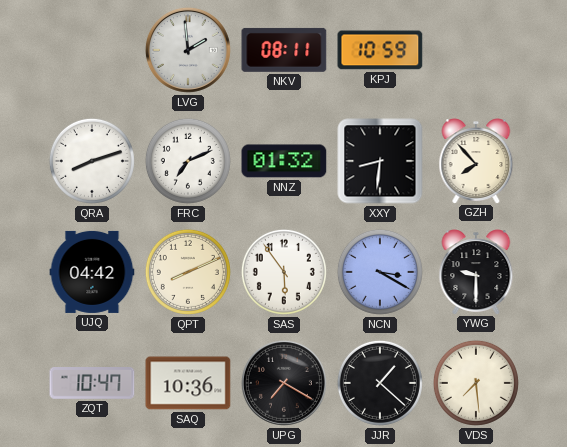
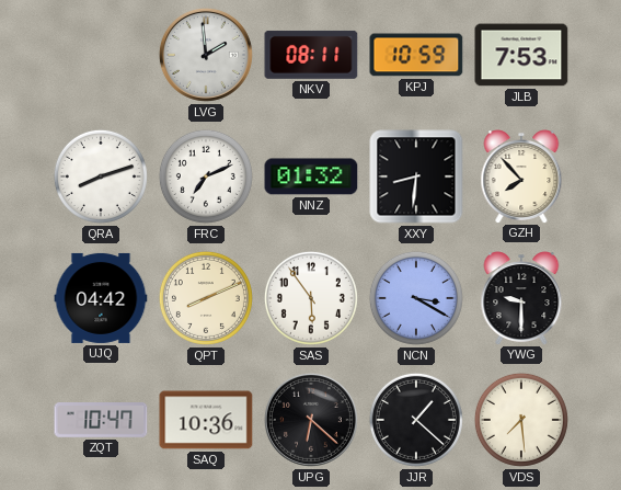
JLB: none -> 7:53
UPG: 7:20 -> 6:22
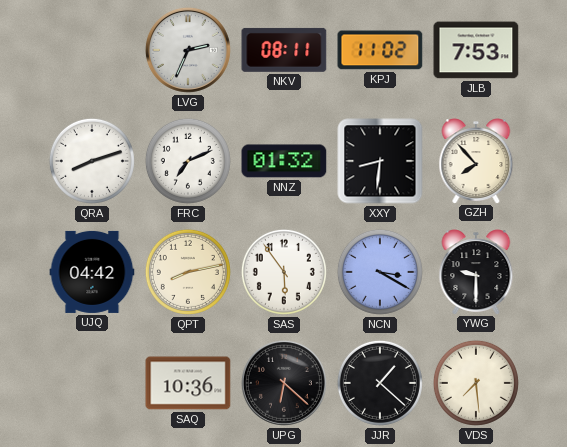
LVG: 1:59 -> 2:34
KPJ: 10:59 -> 11:02
QPT: 8:11 -> 8:13
ZQT: 10:47 -> none
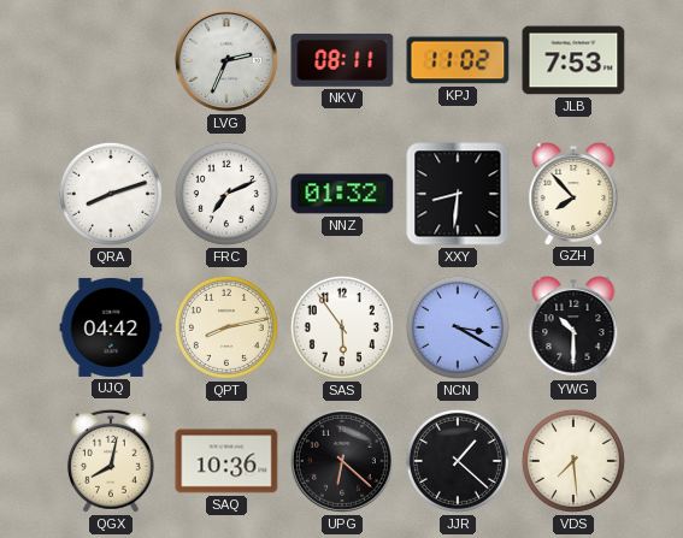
YWG: 9:30 -> 10:30
QGX: none -> 8:02
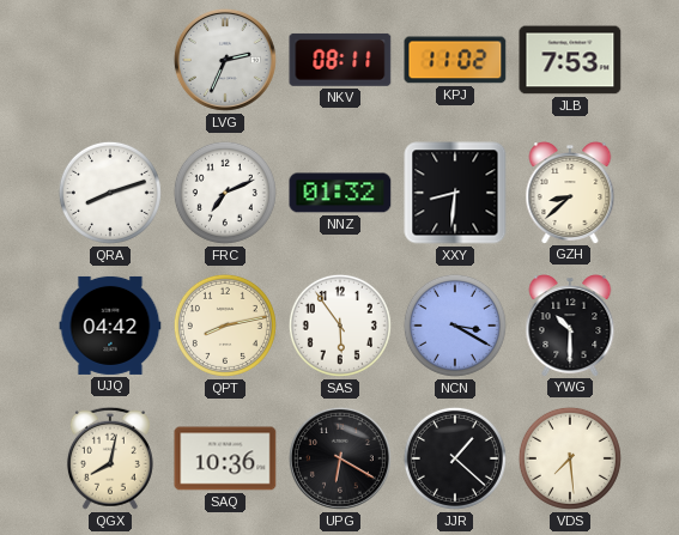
GZH: 7:53 -> 8:38
UPG: 6:22 -> 6:20
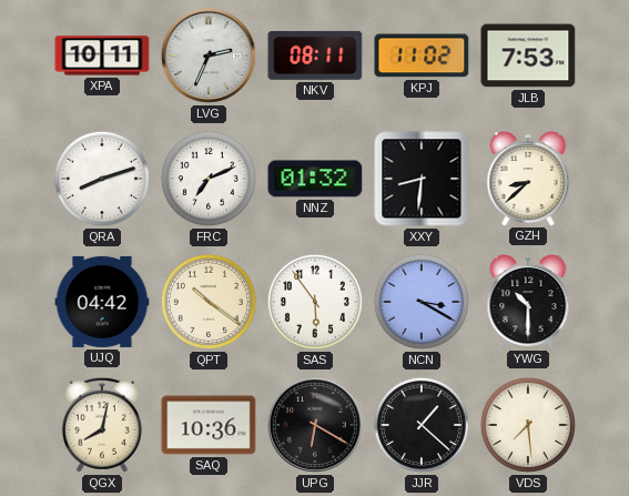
XPA: none -> 10:11
QPT: 8:13 -> 10:21
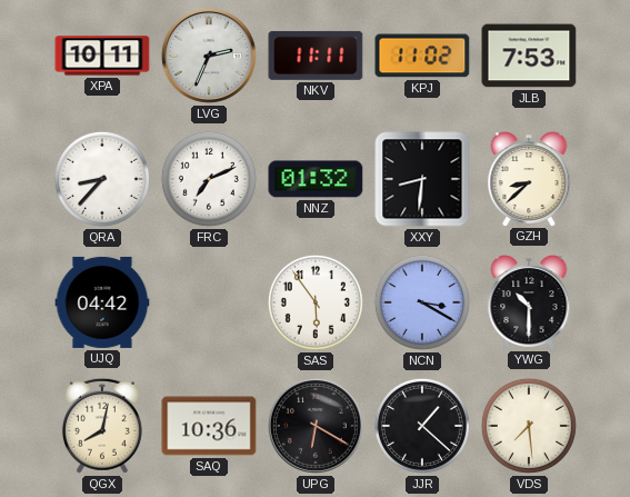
NKV: 08:11 -> 11:11
QRA: 8:12 -> 8:37
QPT: 10:21 -> none
